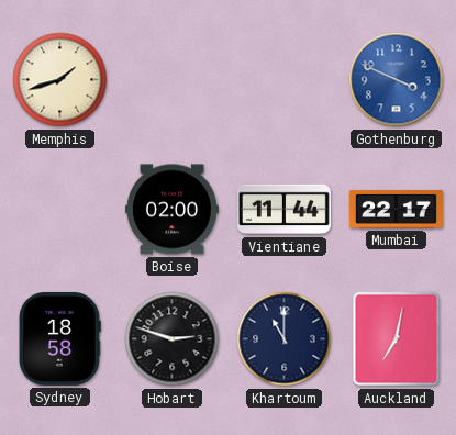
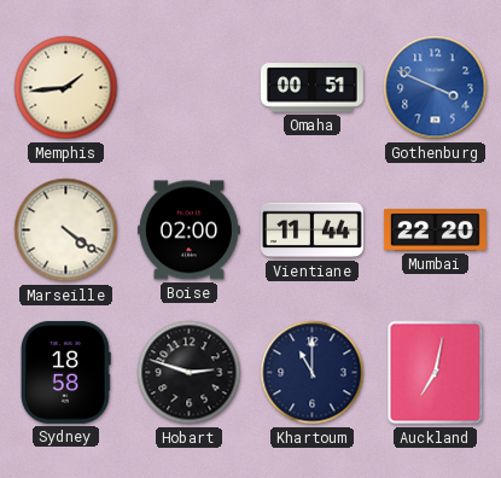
Memphis: 1:42 -> 1:44
Omaha: none -> 00:51
Marseille: none -> 4:21
Mumbai: 22:17 -> 22:20
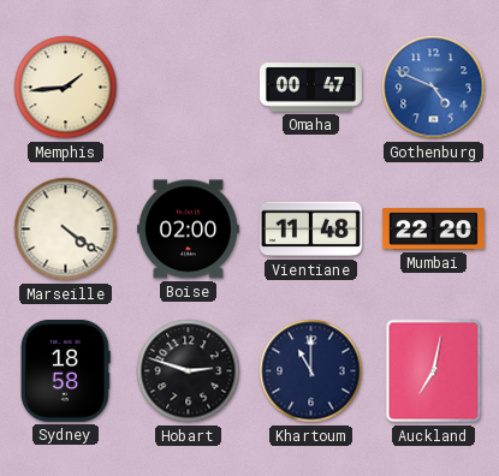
Omaha: 00:51 -> 00:47
Gothenburg: 3:49 -> 4:49
Vientiane: 11:44 -> 11:48
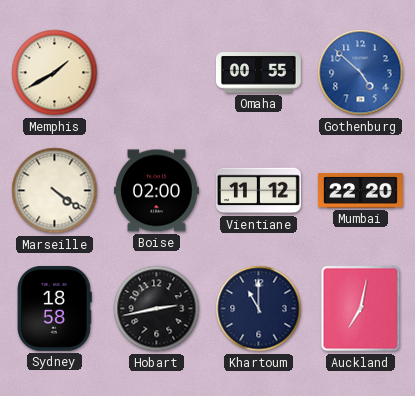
Memphis: 1:44 -> 1:40
Omaha: 00:47 -> 00:55
Gothenburg: 4:49 -> 4:52
Vientiane: 11:48 -> 11:12
Hobart: 2:48 -> 2:43
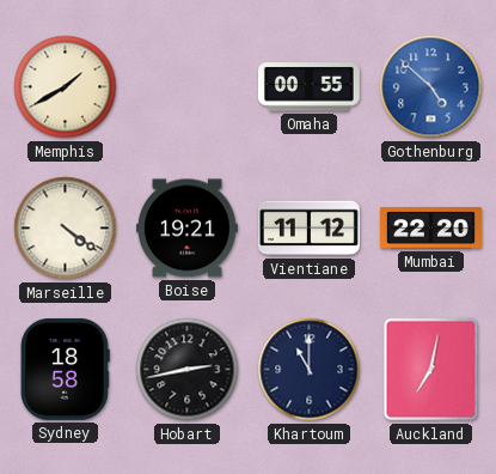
Boise: 02:00 -> 19:21
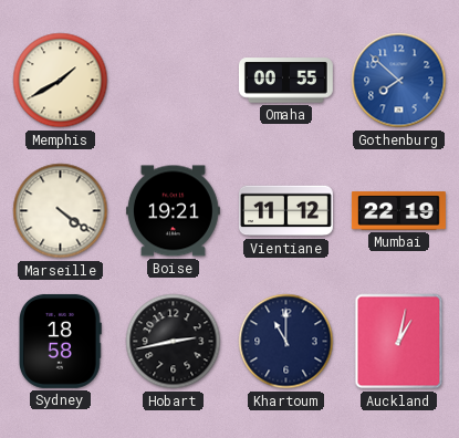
Gothenburg: 4:52 -> 7:52
Mumbai: 22:20 -> 22:19
Auckland: 7:02 -> 1:02
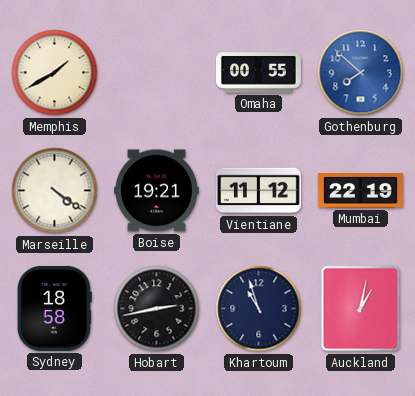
Khartoum: 11:00 -> 10:57
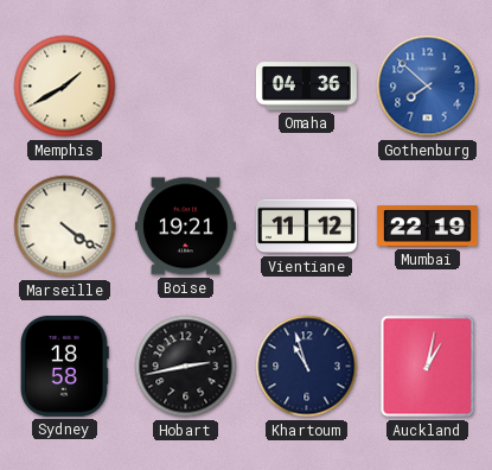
Omaha: 00:55 -> 04:36
